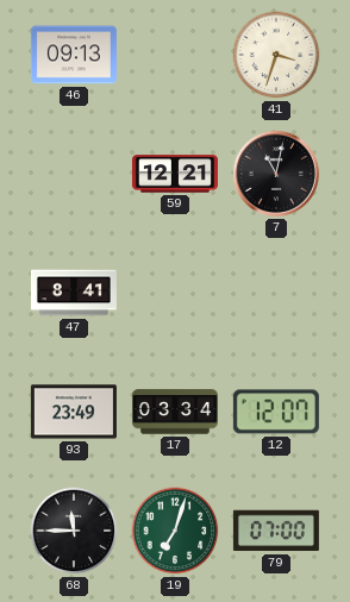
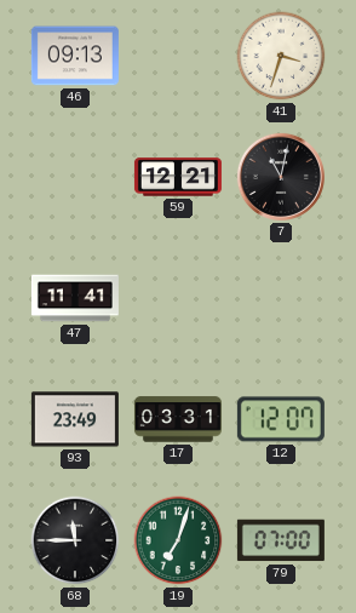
47: 8:41 -> 11:41
17: 03:34 -> 03:31
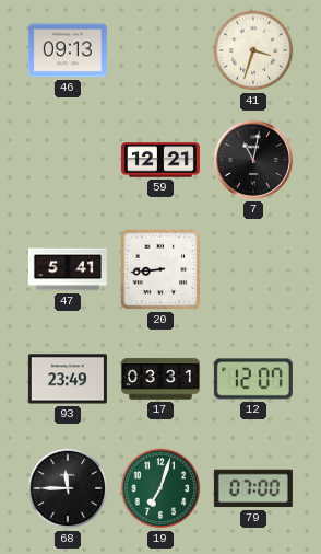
47: 11:41 -> 5:41
20: none -> 8:44
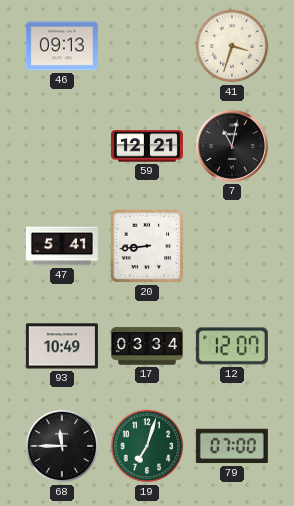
93: 23:49 -> 10:49
17: 03:31 -> 03:34
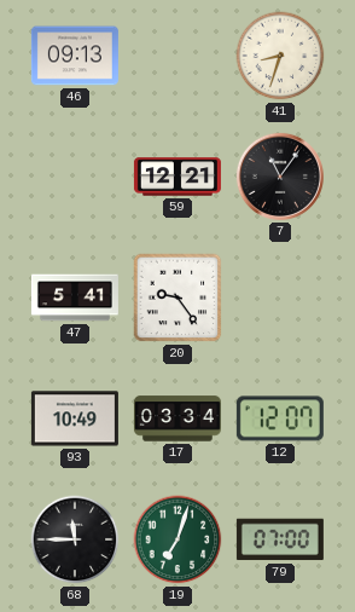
41: 3:33 -> 8:33
7: 11:02 -> 11:06
20: 8:44 -> 9:24
